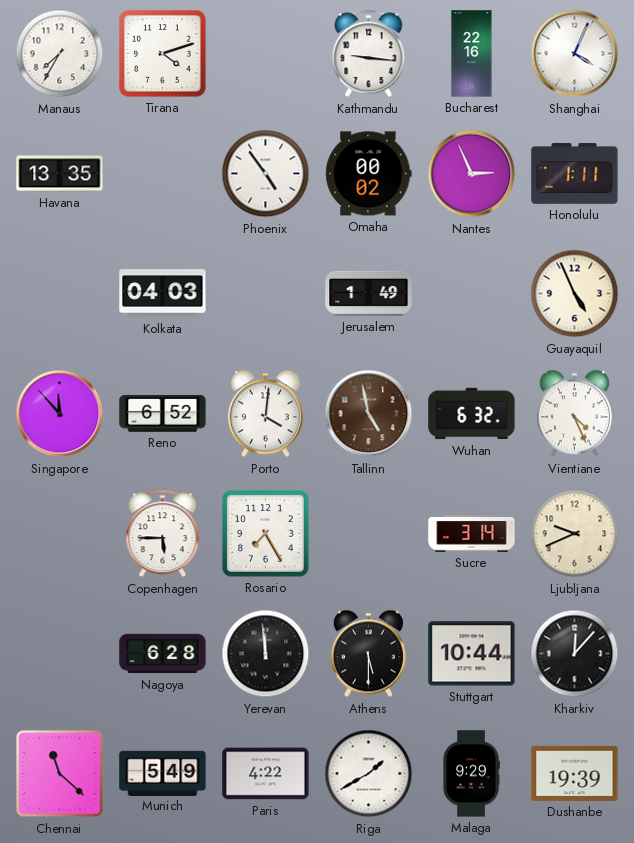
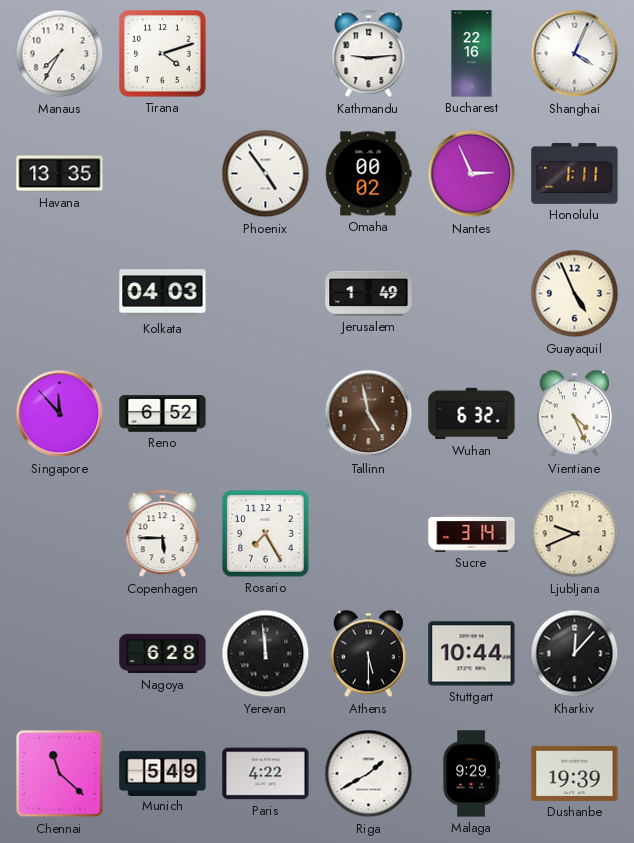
Kathmandu: 9:16 -> 9:14
Porto: 4:01 -> none
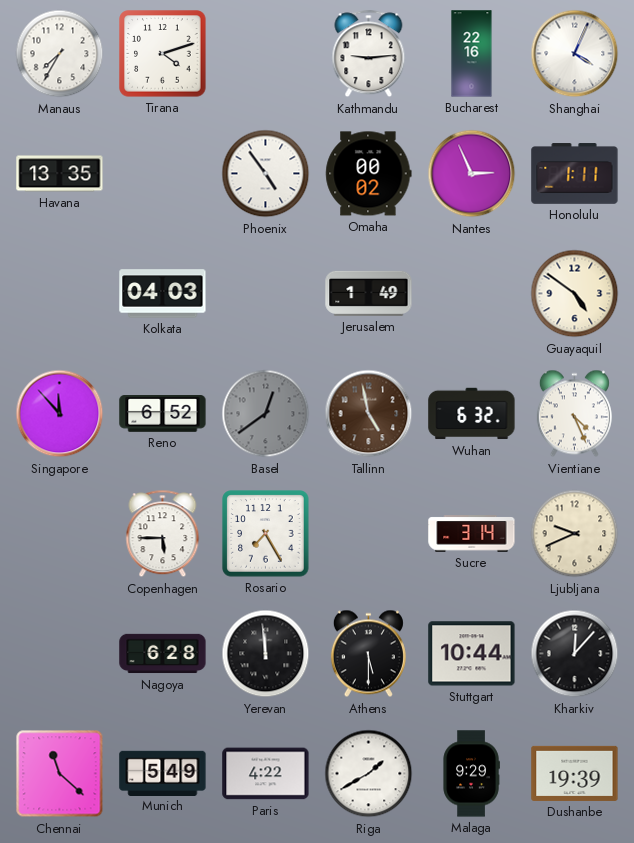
Guayaquil: 4:56 -> 4:51
Basel: none -> 12:39
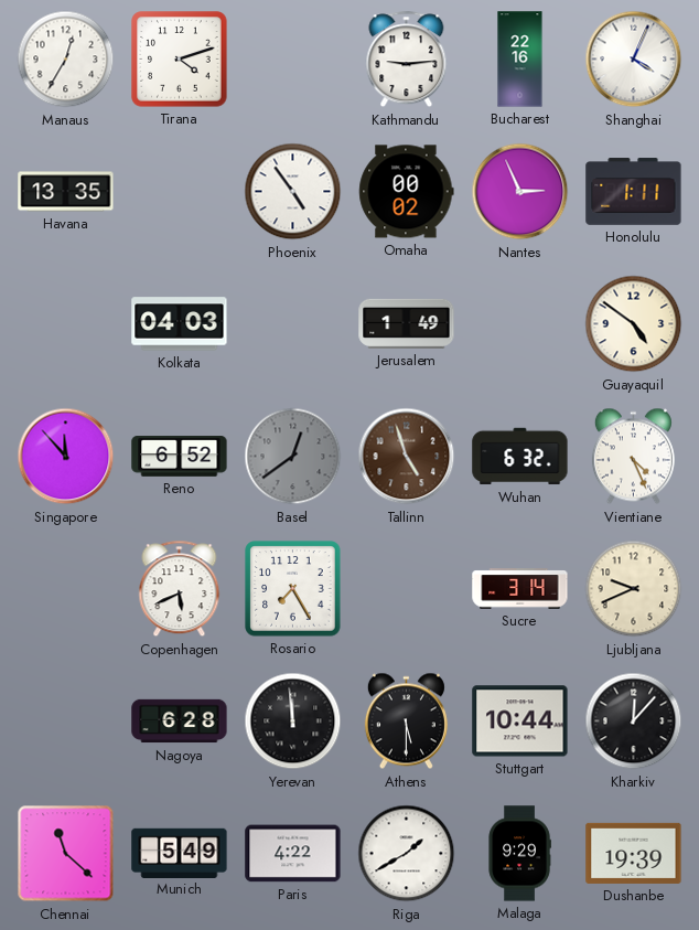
Manaus: 7:35 -> 12:35
Tallinn: 4:58 -> 4:57
Copenhagen: 5:45 -> 5:41
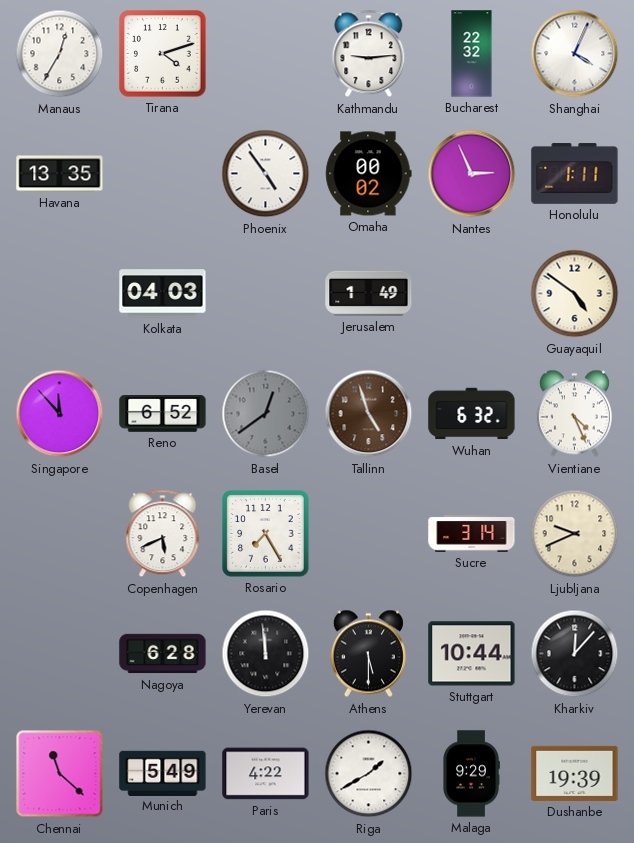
Bucharest: 22:16 -> 22:32
